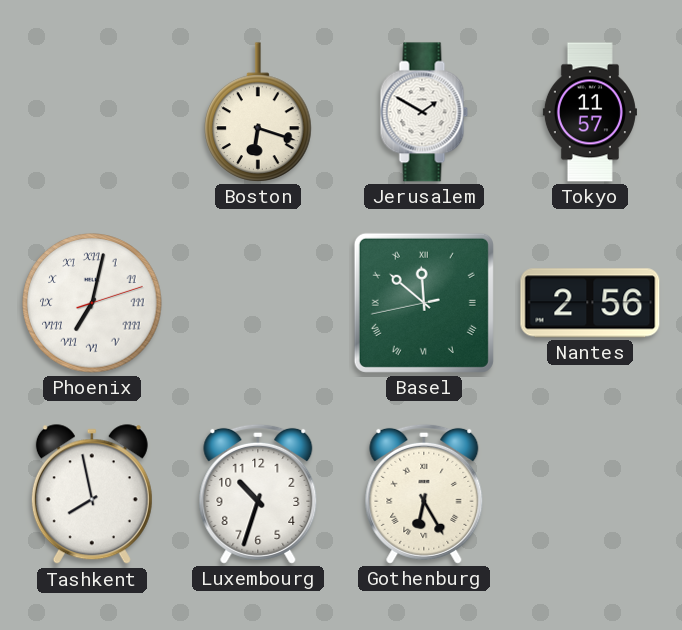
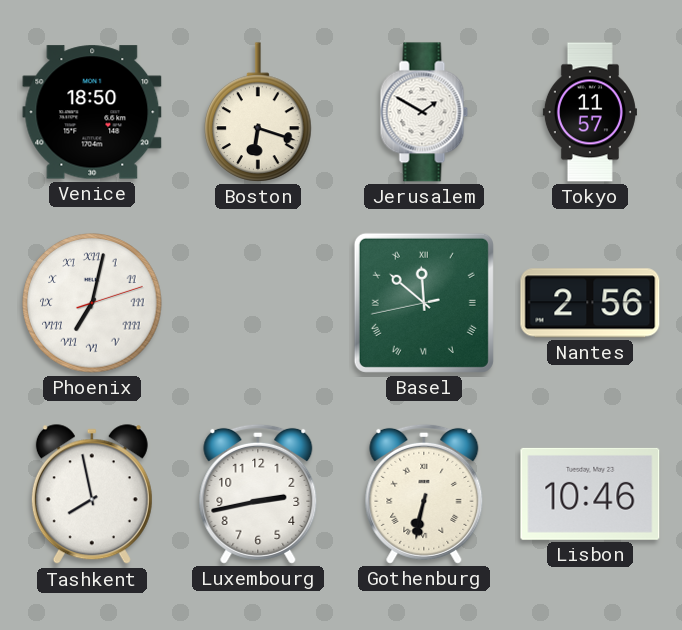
Venice: none -> 18:50
Luxembourg: 10:33 -> 2:43
Gothenburg: 6:25 -> 6:32
Lisbon: none -> 10:46
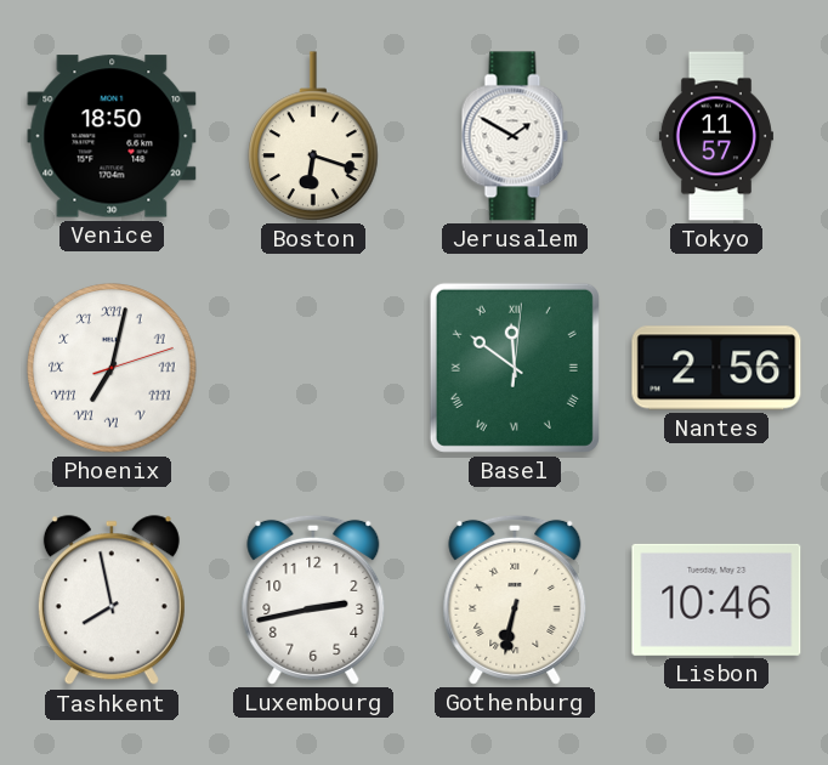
Basel: 11:51:43 -> 11:51:01
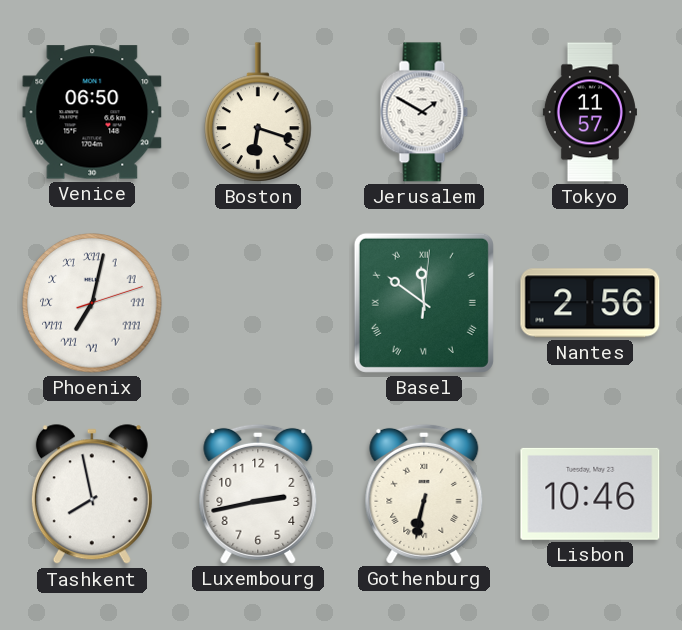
Venice: 18:50 -> 06:50
